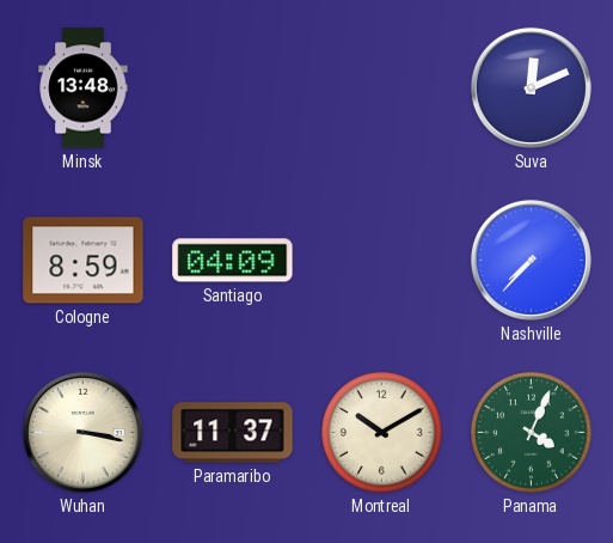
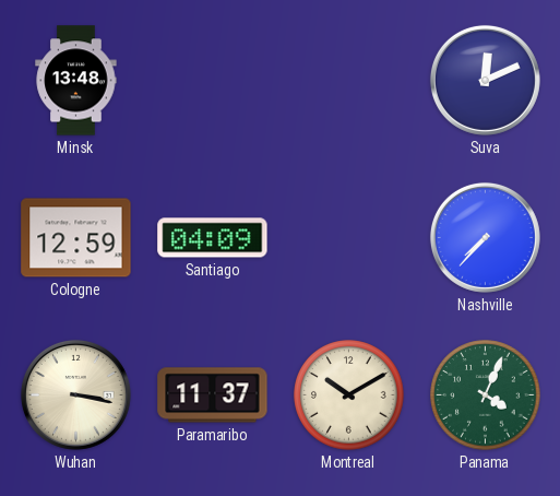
Cologne: 8:59 -> 12:59
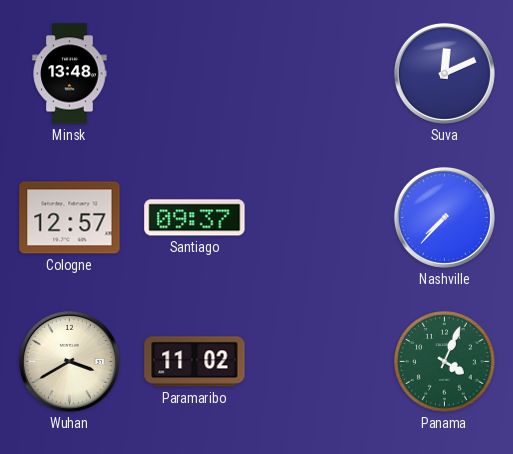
Cologne: 12:59 -> 12:57
Santiago: 04:09 -> 09:37
Wuhan: 3:17 -> 3:40
Paramaribo: 11:37 -> 11:02
Montreal: 10:10 -> none
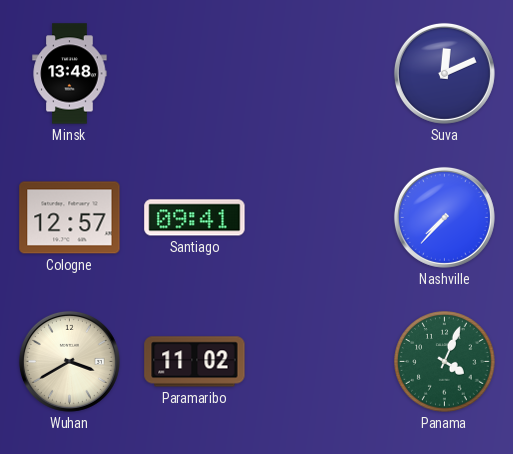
Santiago: 09:37 -> 09:41
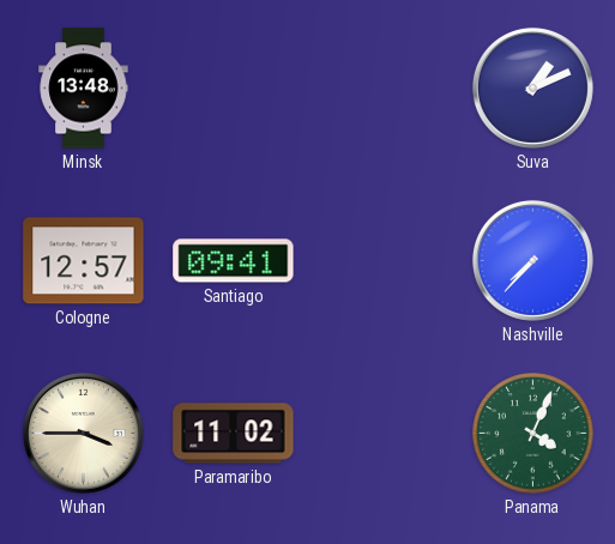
Suva: 12:11 -> 1:11
Wuhan: 3:40 -> 3:45
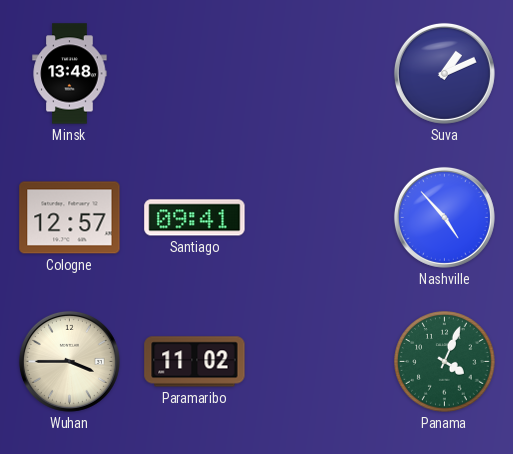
Nashville: 7:37 -> 4:53
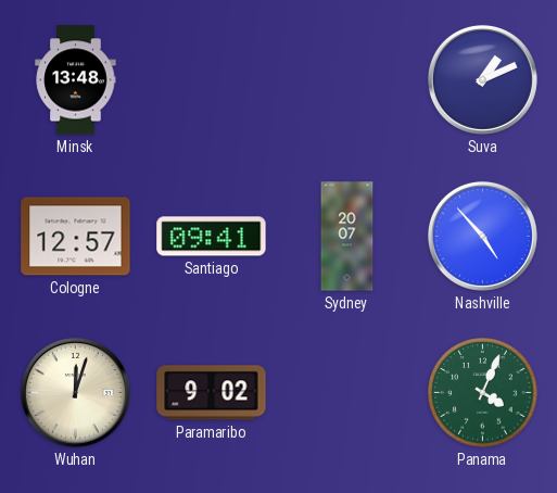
Sydney: none -> 20:07
Wuhan: 3:45 -> 12:03
Paramaribo: 11:02 -> 9:02
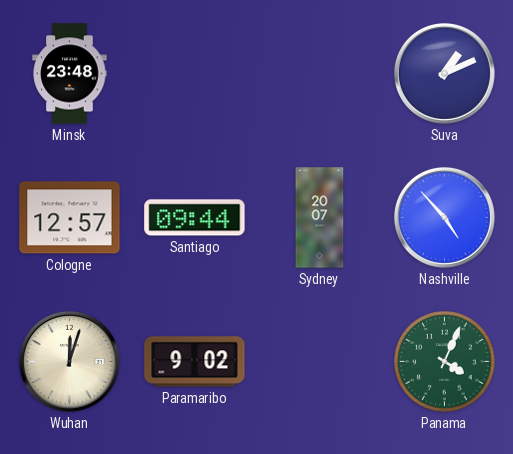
Minsk: 13:48 -> 23:48
Santiago: 09:41 -> 09:44
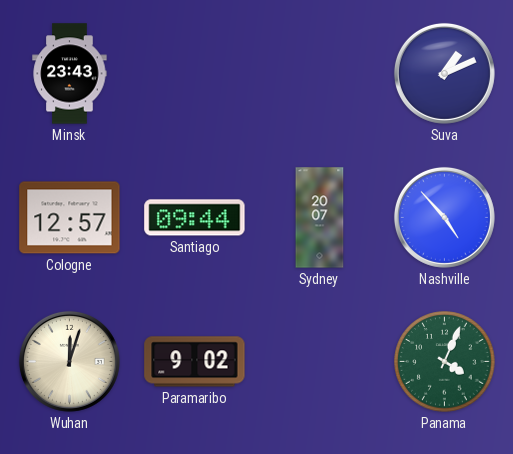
Minsk: 23:48 -> 23:43
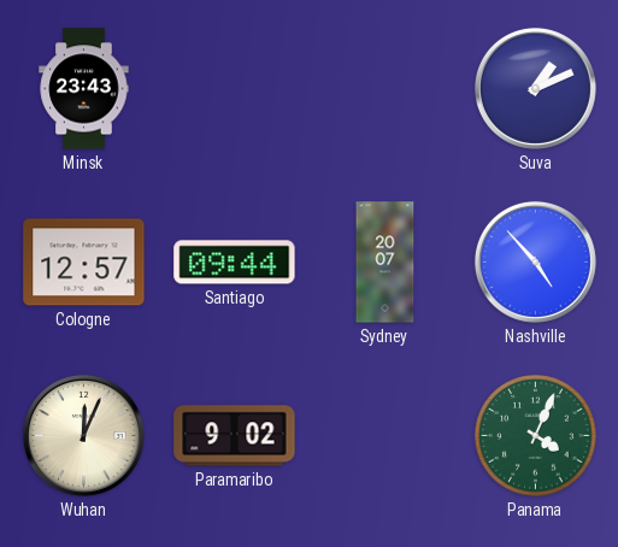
Wuhan: 12:03 -> 12:04
